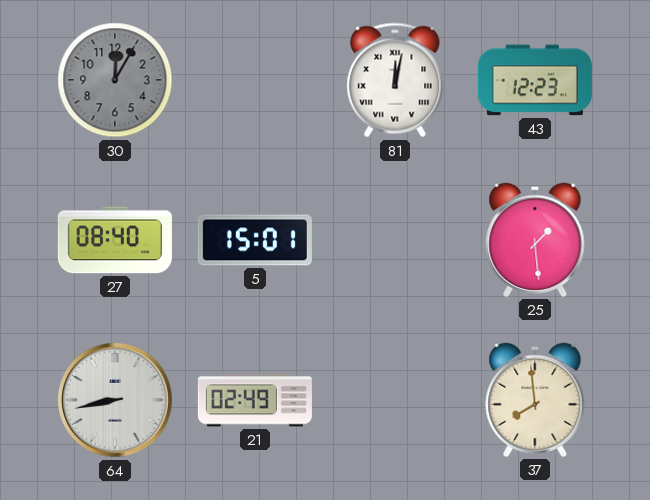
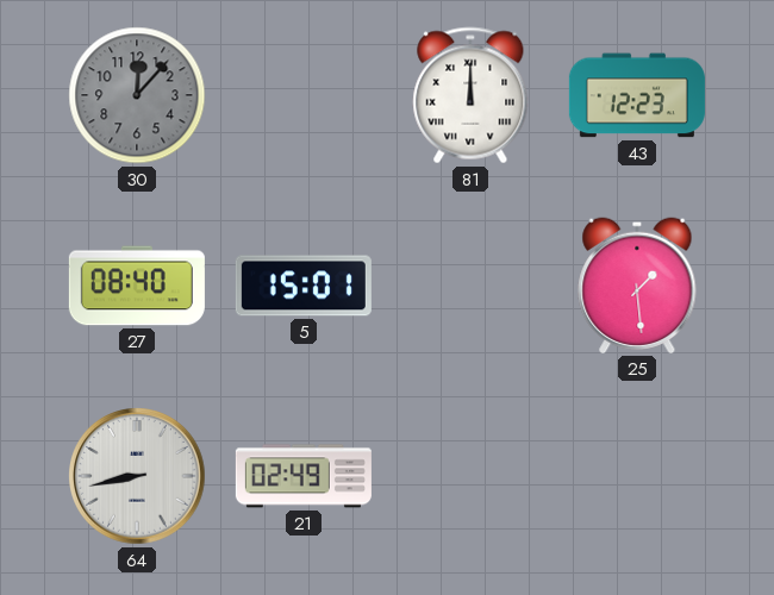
30: 12:05 -> 12:07
81: 12:02 -> 12:00
37: 7:59 -> none
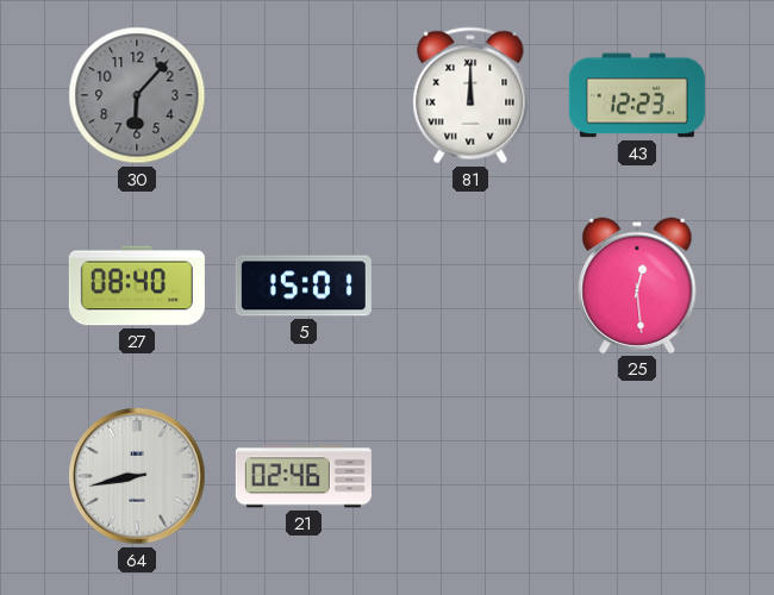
30: 12:07 -> 6:07
25: 1:29 -> 12:29
21: 02:49 -> 02:46
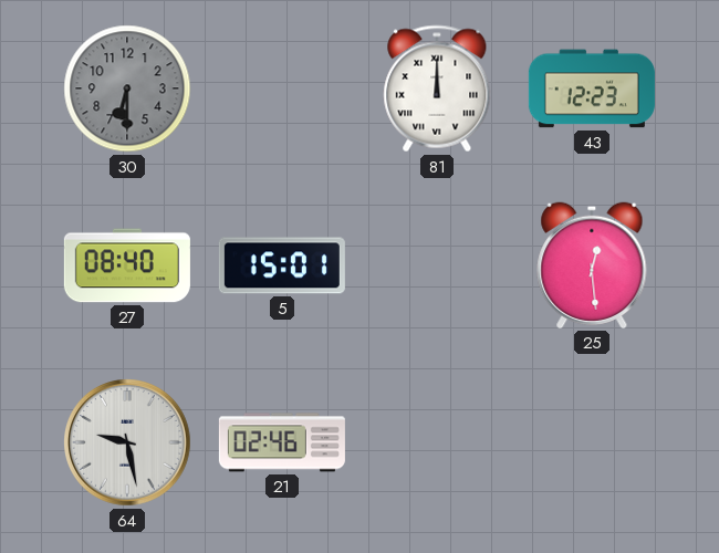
30: 6:07 -> 6:30
64: 8:43 -> 9:28
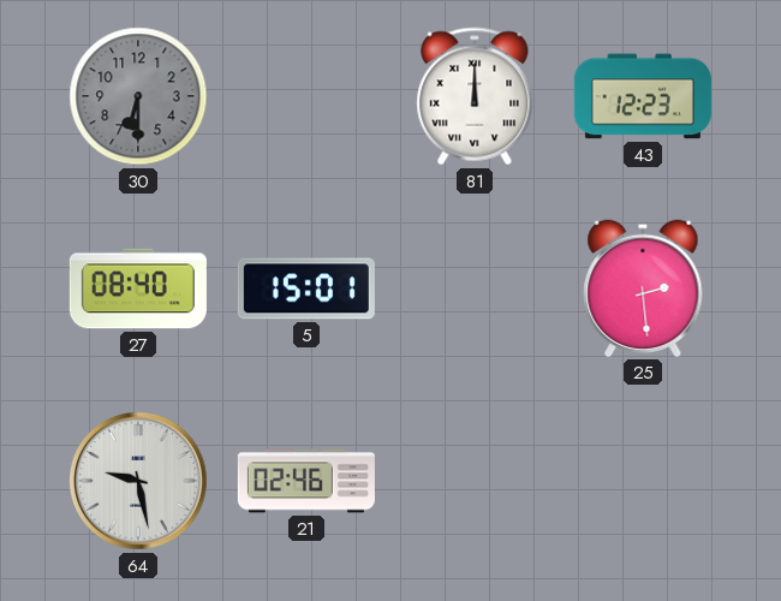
25: 12:29 -> 2:29
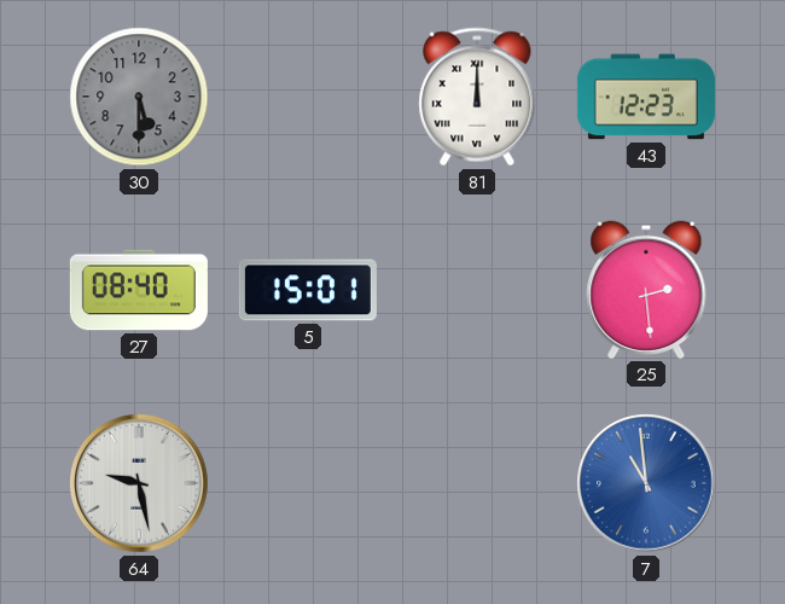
30: 6:30 -> 5:30
21: 02:46 -> none
7: none -> 10:59
